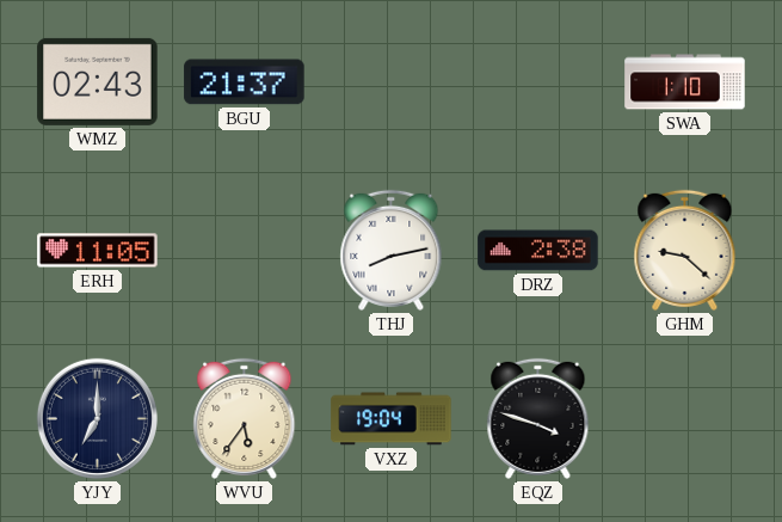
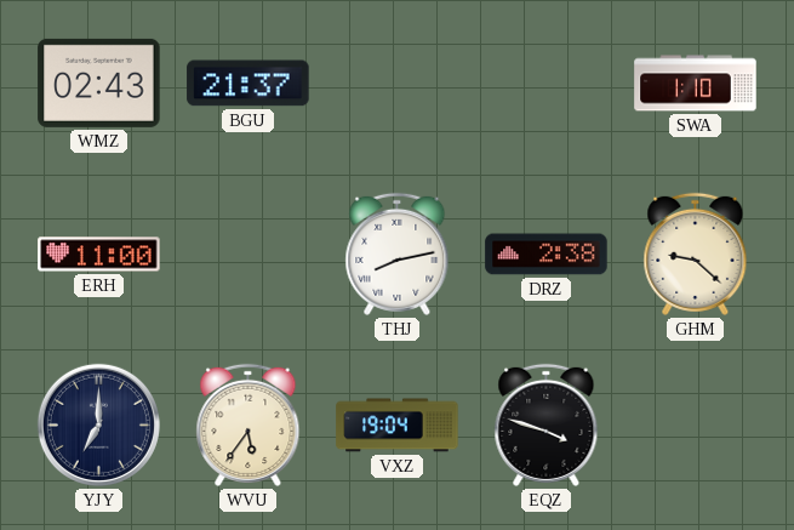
ERH: 11:05 -> 11:00
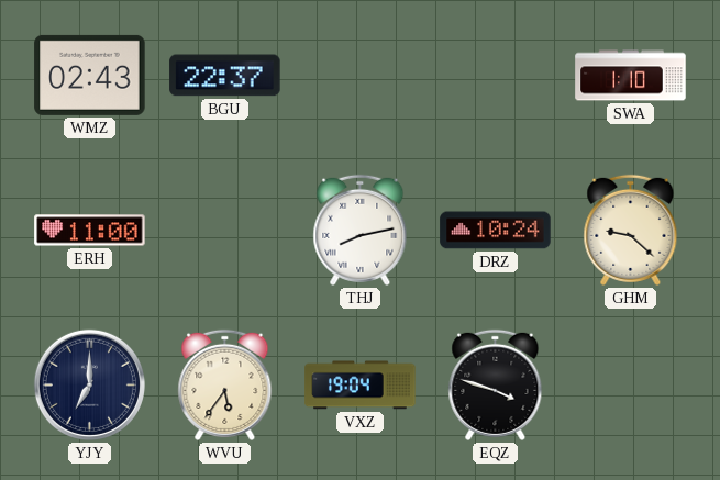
BGU: 21:37 -> 22:37
DRZ: 2:38 -> 10:24
